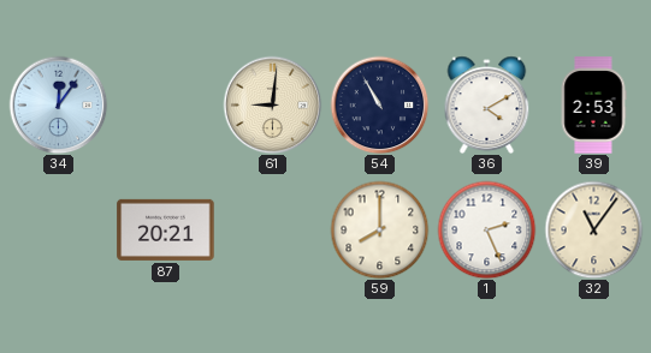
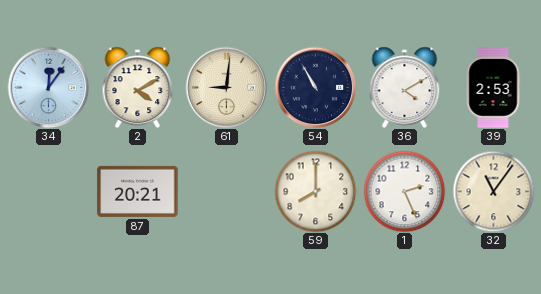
2: none -> 4:10
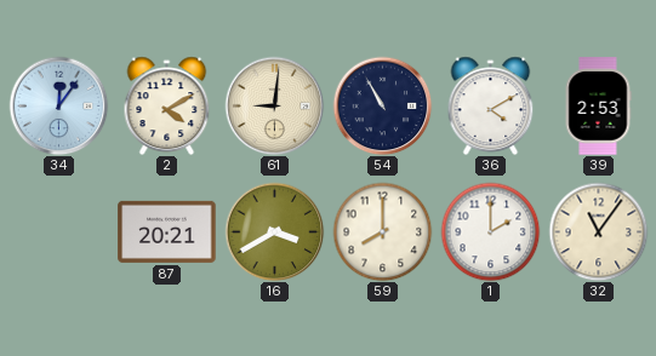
16: none -> 3:40
1: 2:26 -> 2:00
